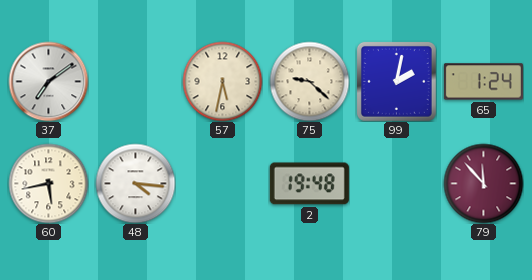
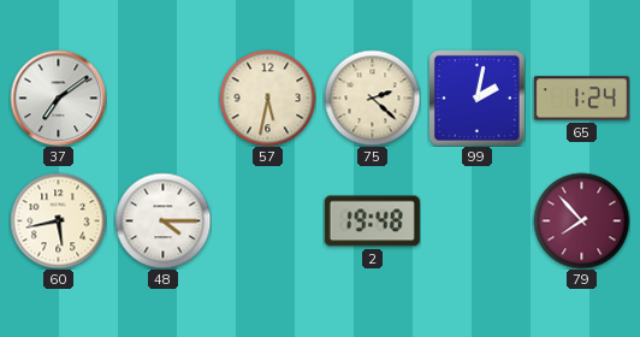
75: 9:22 -> 2:22
48: 4:16 -> 4:15
79: 11:53 -> 7:53
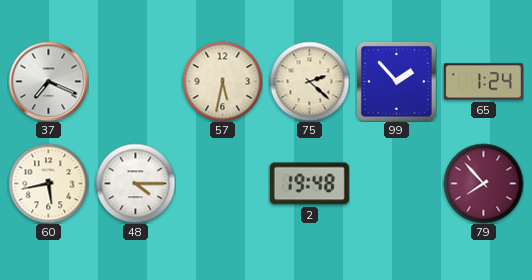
37: 7:09 -> 7:19
99: 2:02 -> 1:53
